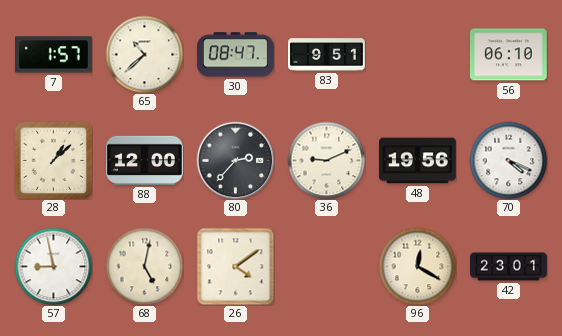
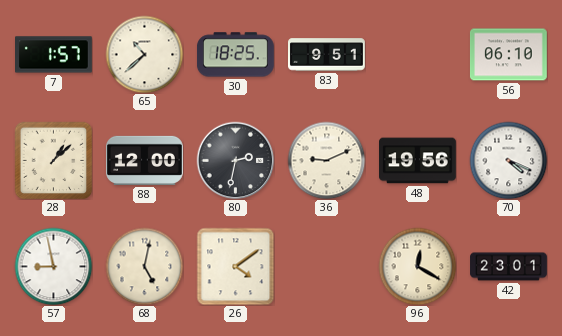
30: 08:47 -> 18:25
80: 2:37 -> 2:32
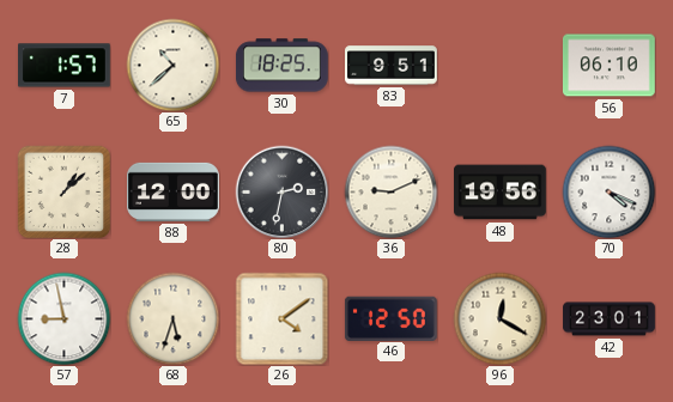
68: 5:02 -> 5:33
46: none -> 12:50
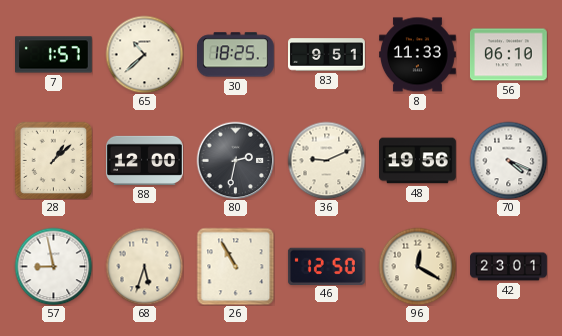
8: none -> 11:33
26: 4:09 -> 10:55
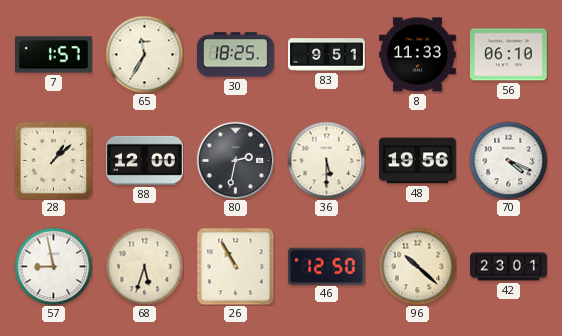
65: 10:38 -> 11:35
36: 9:11 -> 5:30
96: 12:20 -> 10:22
